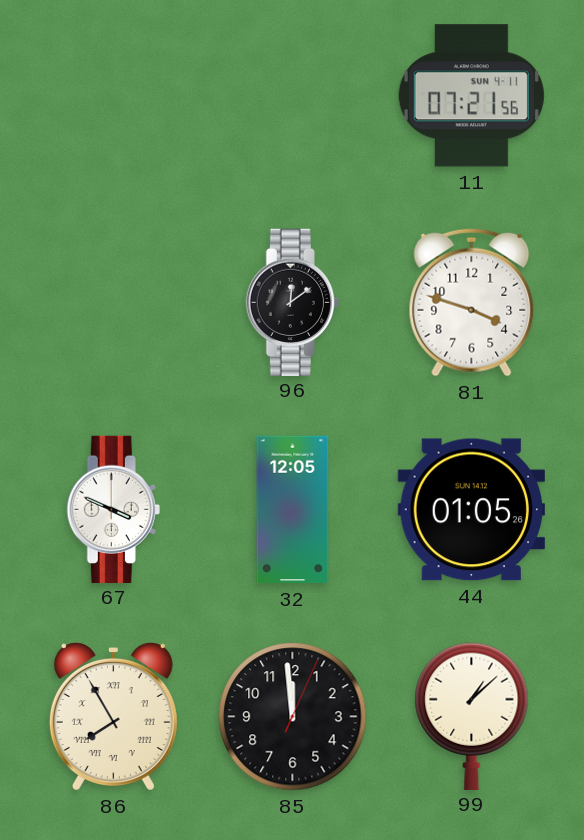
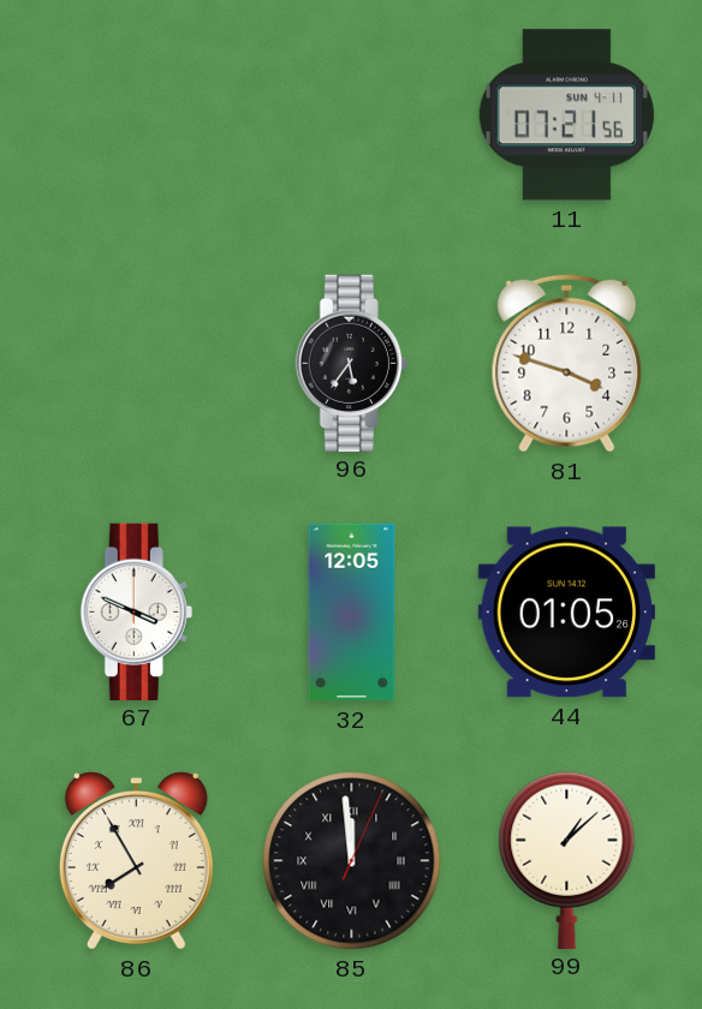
96: 12:09 -> 5:36
85 numerals: Arabic -> Roman
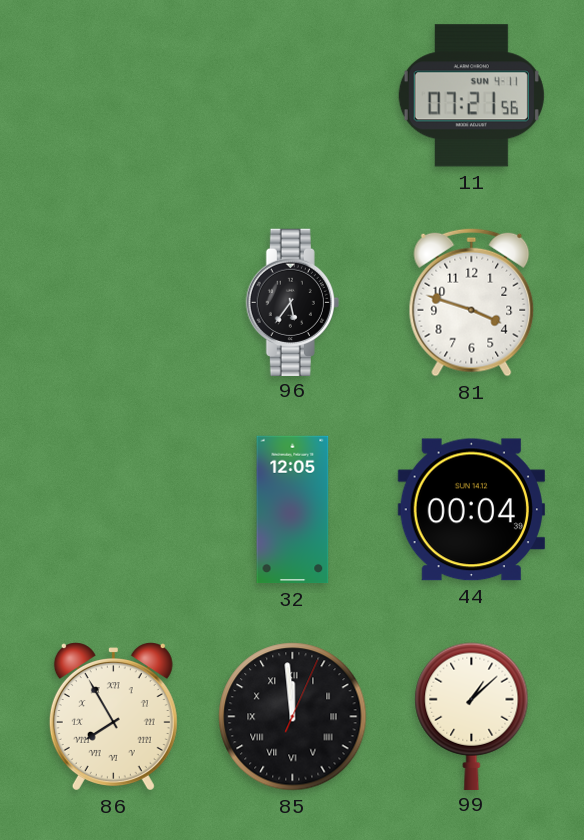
67: 3:49 -> none
44: 01:05 -> 00:04
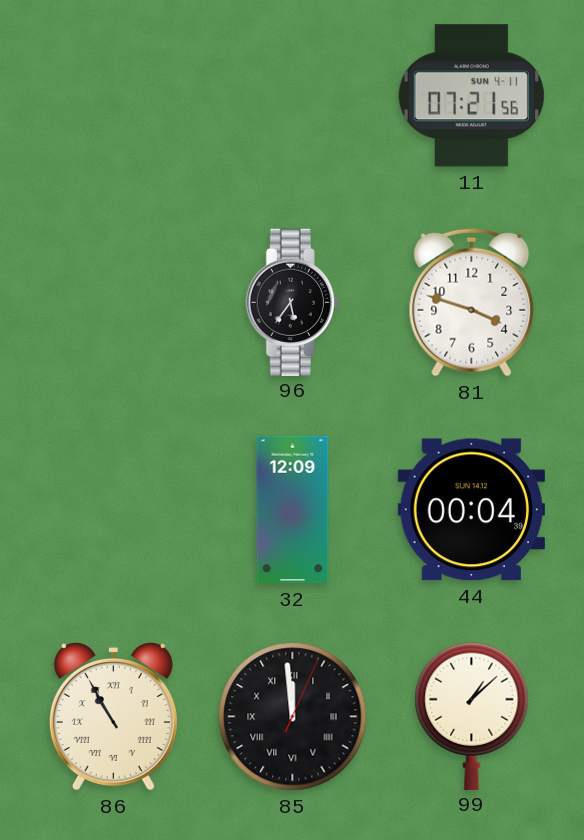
32: 12:05 -> 12:09
86: 7:55 -> 10:55
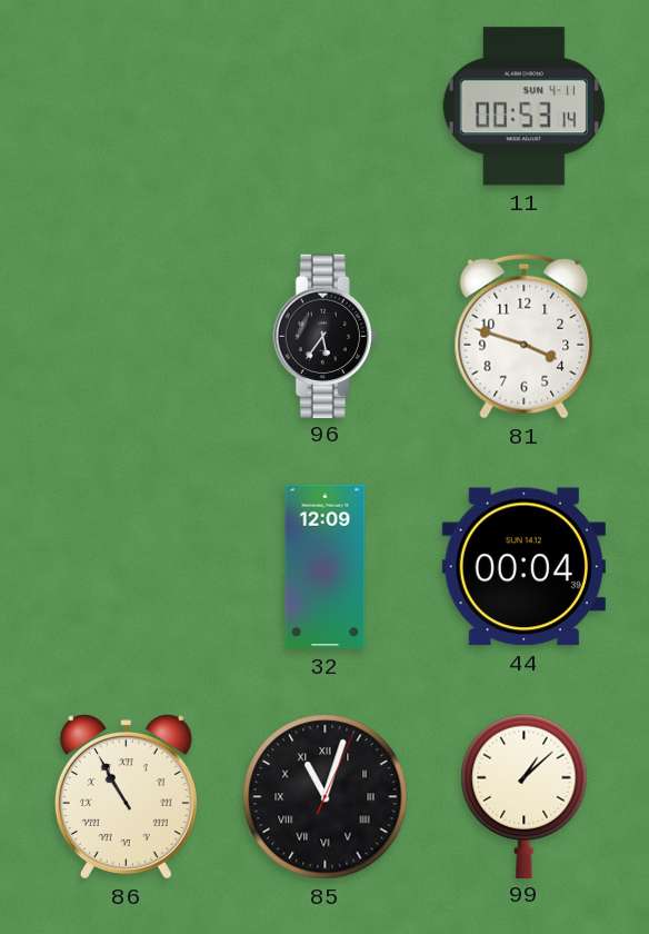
11: 07:21 -> 00:53
85: 11:59 -> 11:03
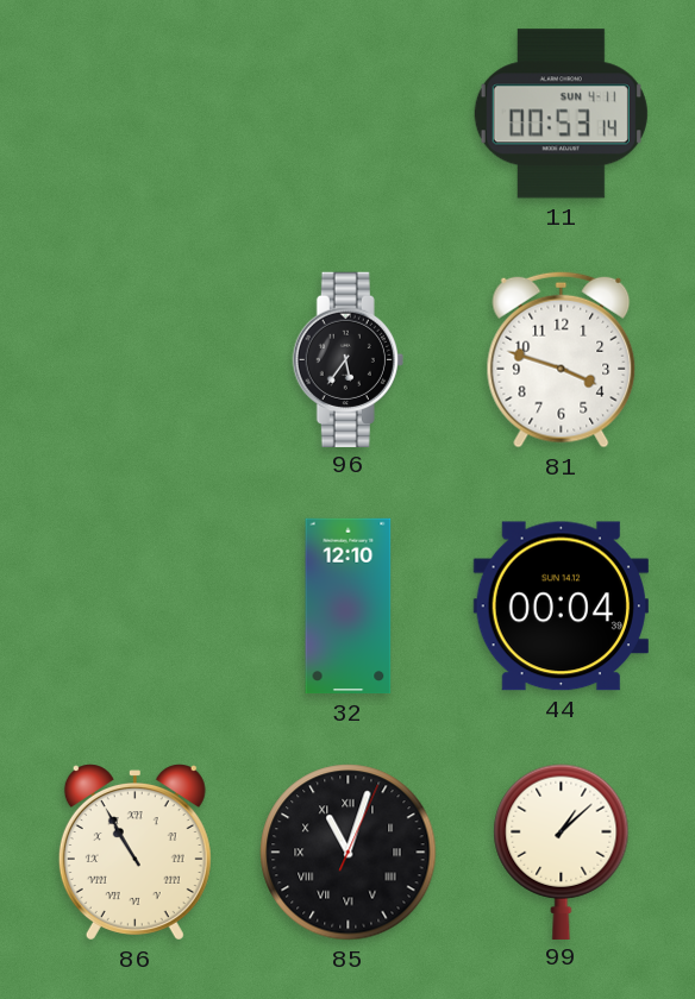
32: 12:09 -> 12:10
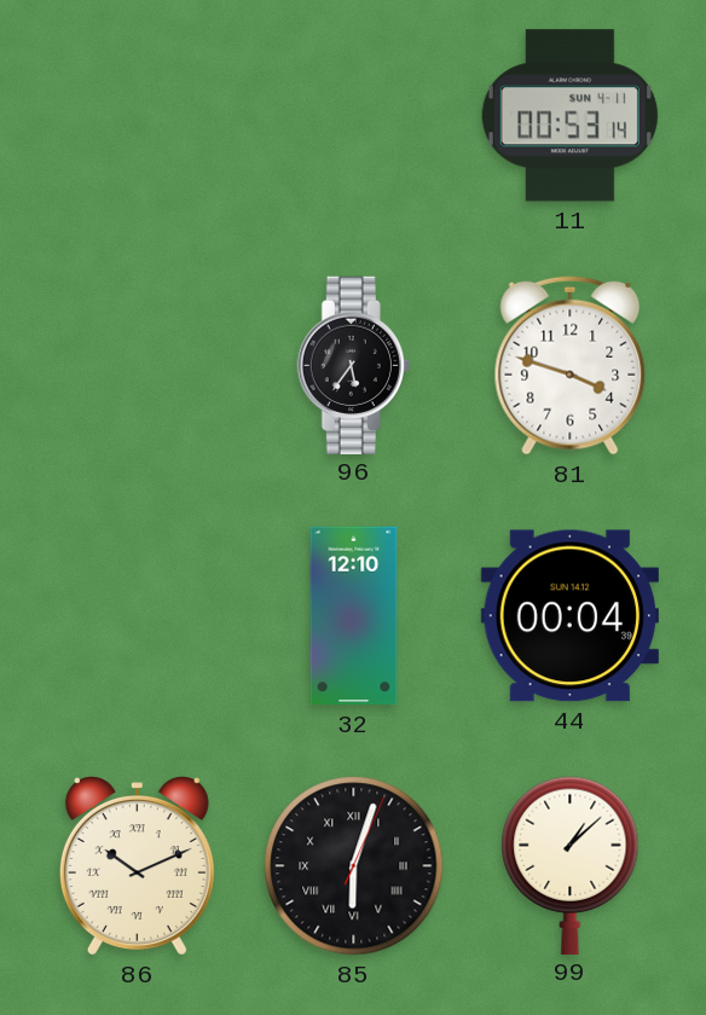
86: 10:55 -> 10:11
85: 11:03 -> 6:03
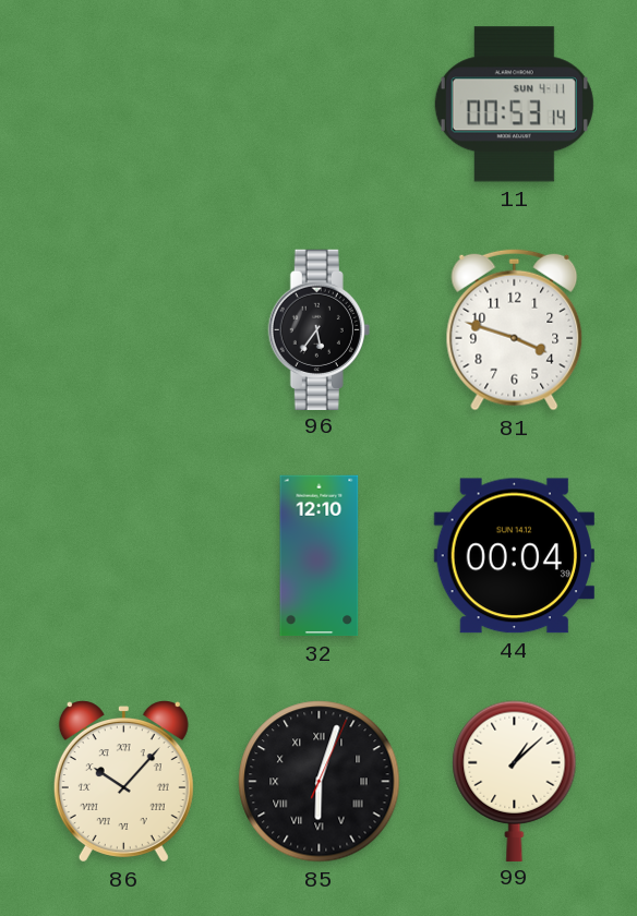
86: 10:11 -> 10:07
